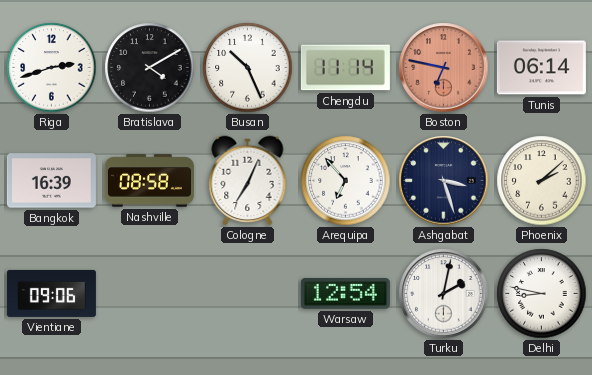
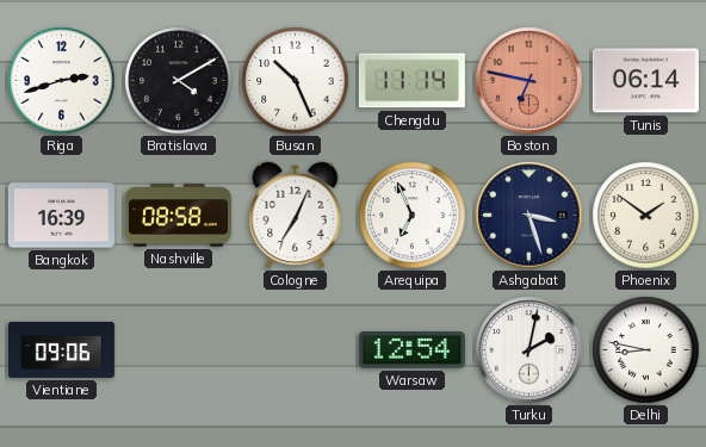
Arequipa: 6:53 -> 6:56
Phoenix: 2:08 -> 1:51
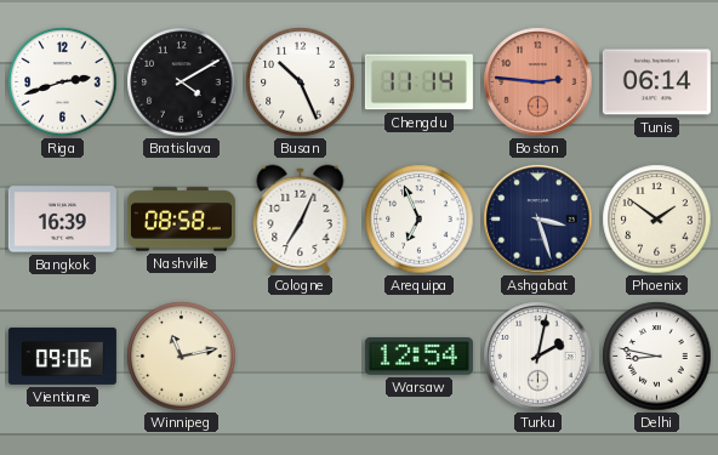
Boston: 6:47 -> 2:46
Winnipeg: none -> 11:13
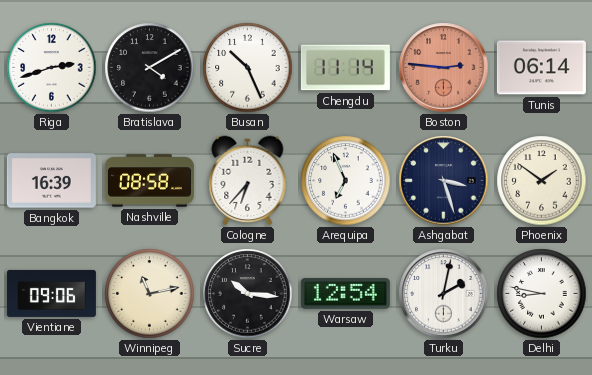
Cologne: 7:04 -> 6:37
Sucre: none -> 10:16
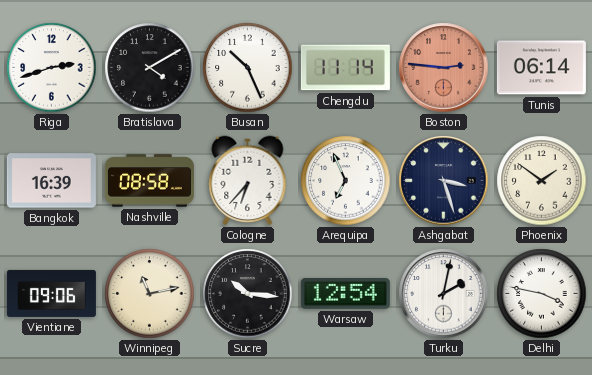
Delhi: 8:47 -> 3:47
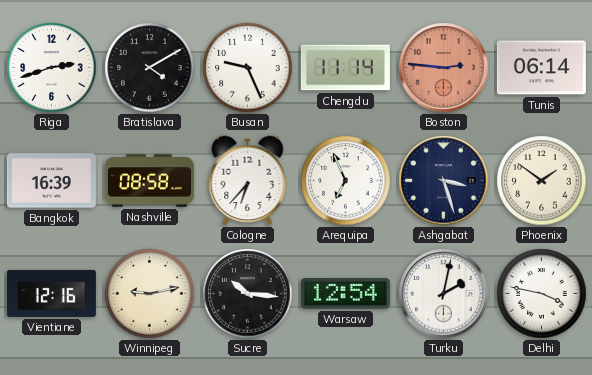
Busan: 10:26 -> 9:26
Vientiane: 09:06 -> 12:16
Winnipeg: 11:13 -> 9:13
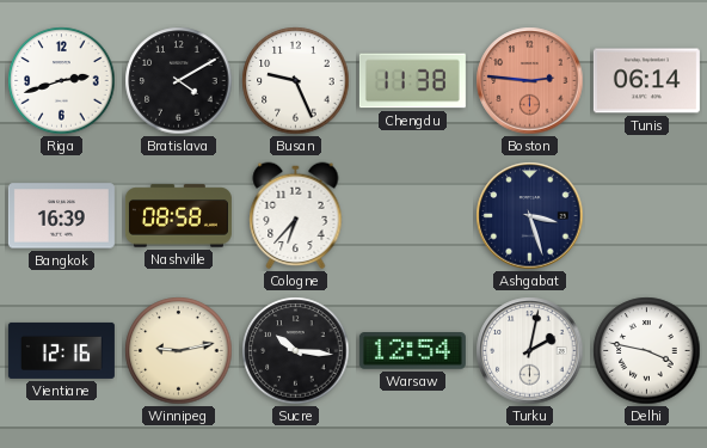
Chengdu: 11:14 -> 11:38
Arequipa: 6:56 -> none
Phoenix: 1:51 -> none
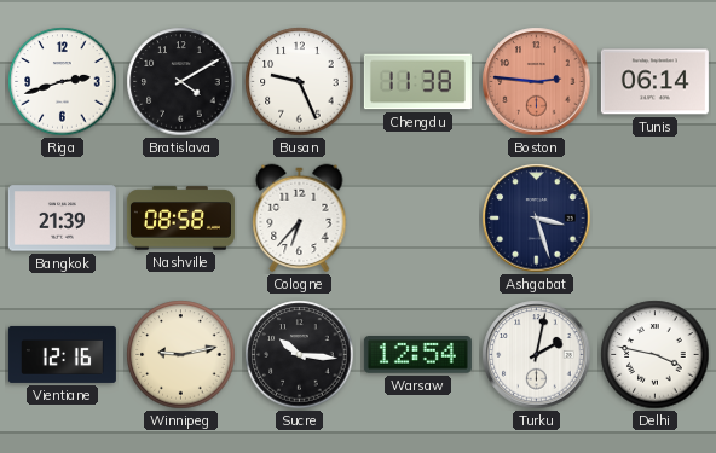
Bangkok: 16:39 -> 21:39
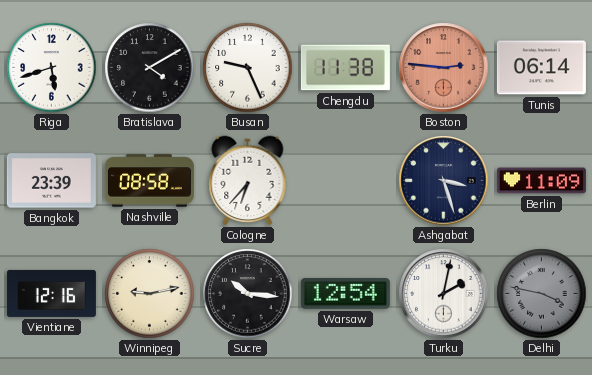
Riga: 2:42 -> 5:42
Bangkok: 21:39 -> 23:39
Berlin: none -> 11:09
Delhi dial: white -> grey
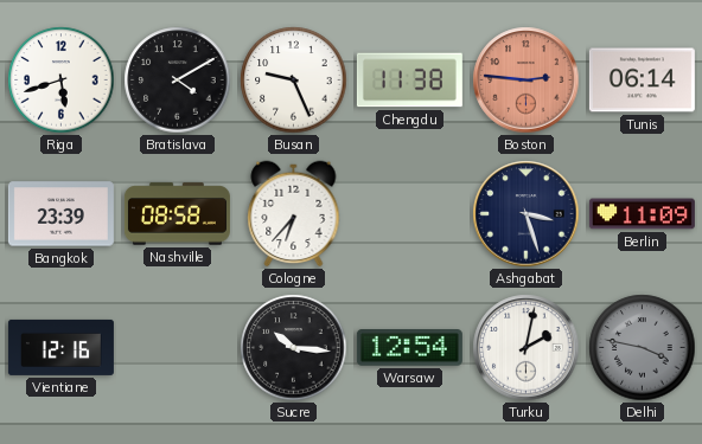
Winnipeg: 9:13 -> none
